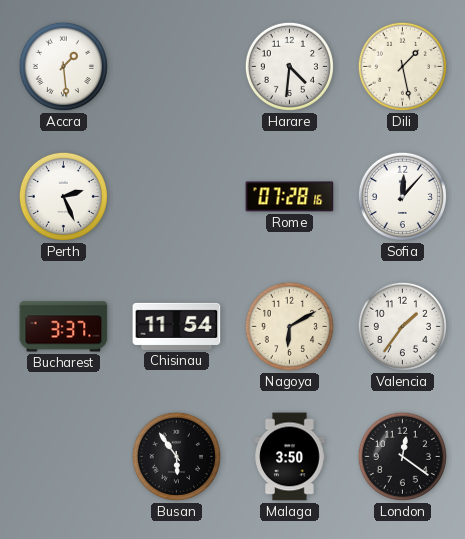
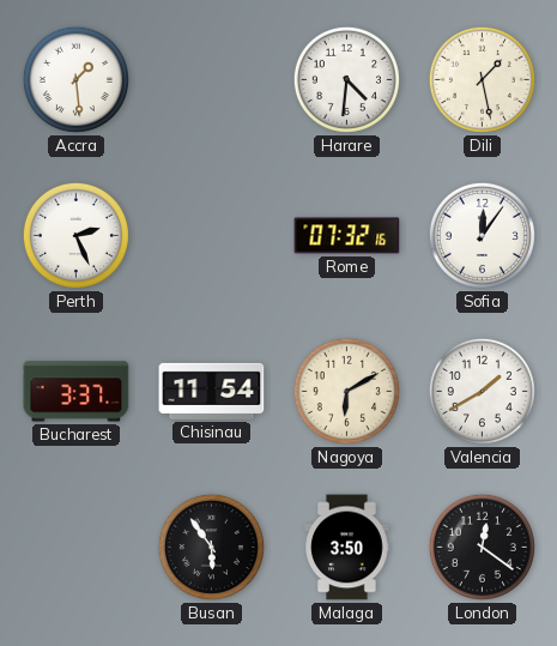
Rome: 07:28 -> 07:32
Sofia: 12:07 -> 12:06
Valencia: 1:36 -> 1:40
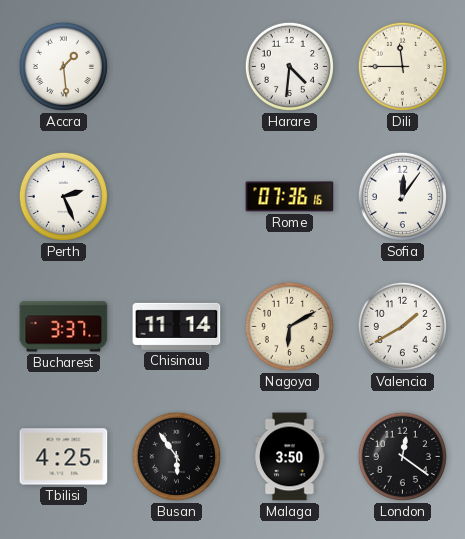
Dili: 1:28 -> 11:45
Rome: 07:32 -> 07:36
Chisinau: 11:54 -> 11:14
Tbilisi: none -> 4:25
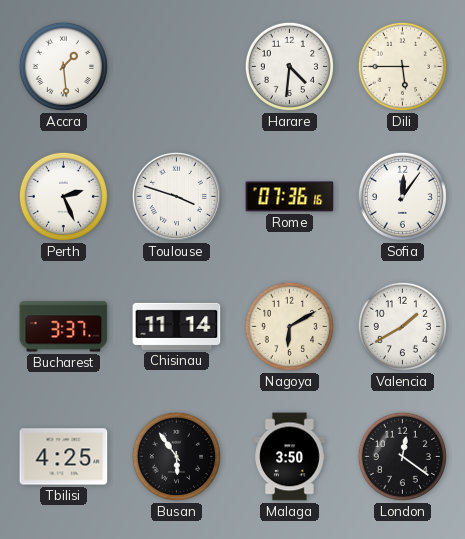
Dili: 11:45 -> 5:45
Toulouse: none -> 3:48
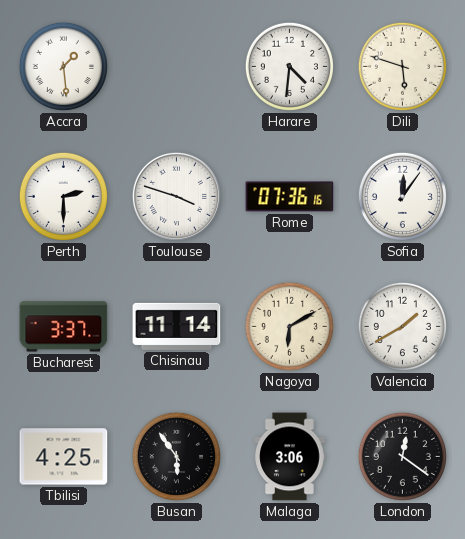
Dili: 5:45 -> 5:48
Perth: 2:26 -> 2:30
Malaga: 3:50 -> 3:06
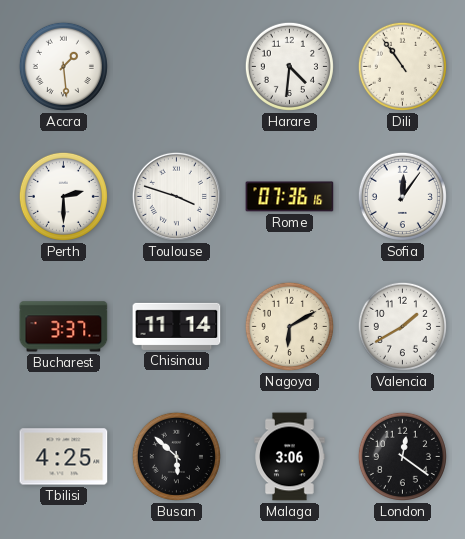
Dili: 5:48 -> 10:54
Busan: 5:54 -> 5:52
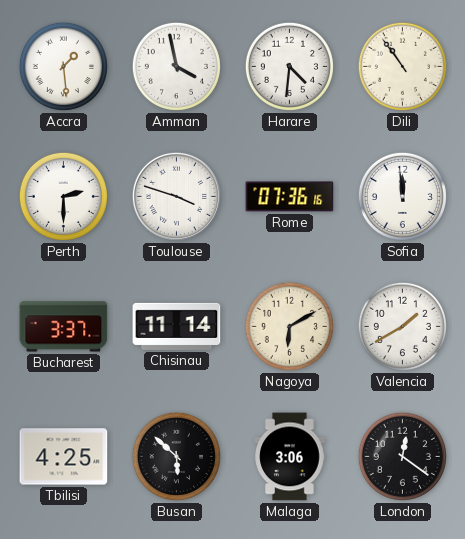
Amman: none -> 3:58
Sofia: 12:06 -> 11:59
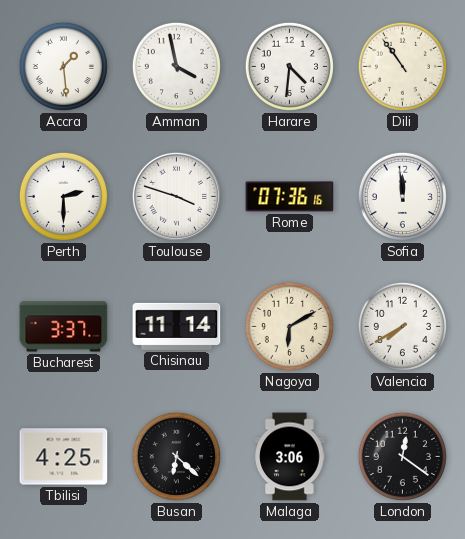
Valencia: 1:40 -> 7:40
Busan: 5:52 -> 6:22
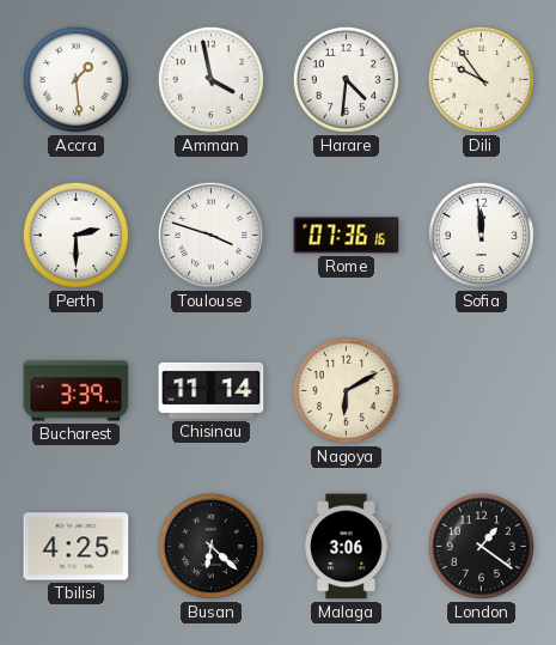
Dili: 10:54 -> 9:54
Bucharest: 3:37 -> 3:39
Valencia: 7:40 -> none
London: 12:21 -> 1:21
